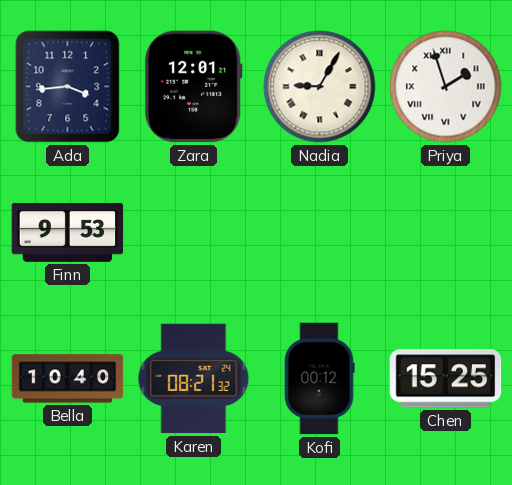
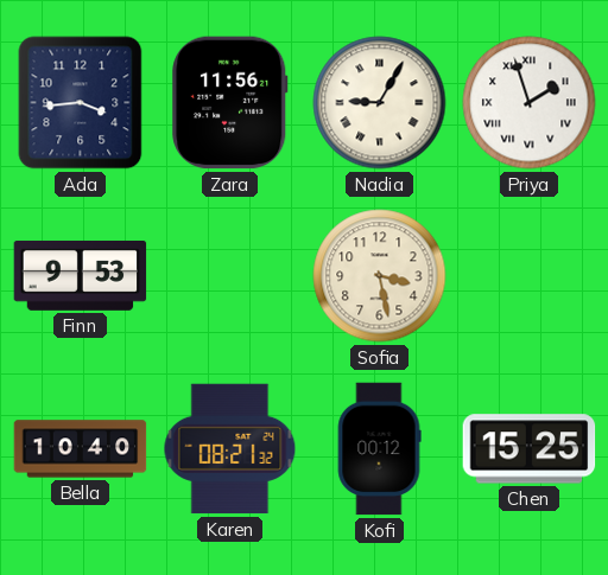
Zara: 12:01 -> 11:56
Sofia: none -> 3:28
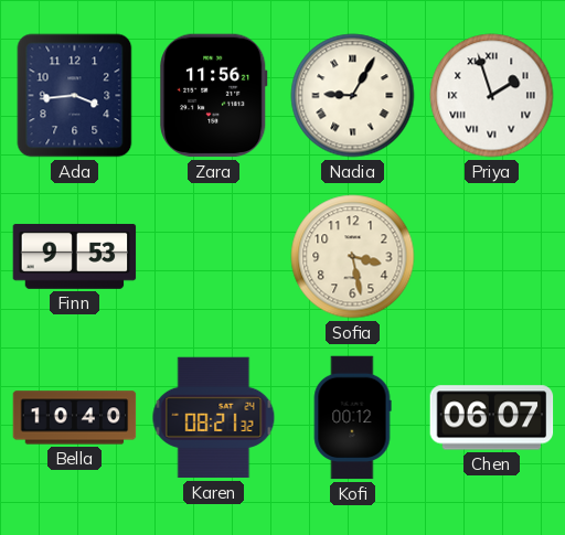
Chen: 15:25 -> 06:07
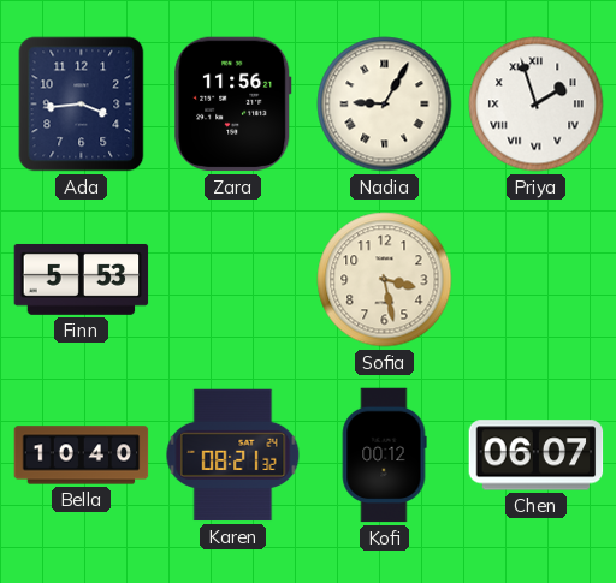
Finn: 9:53 -> 5:53
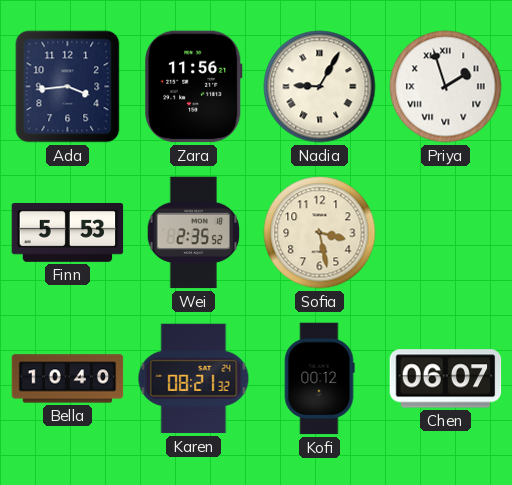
Wei: none -> 2:35
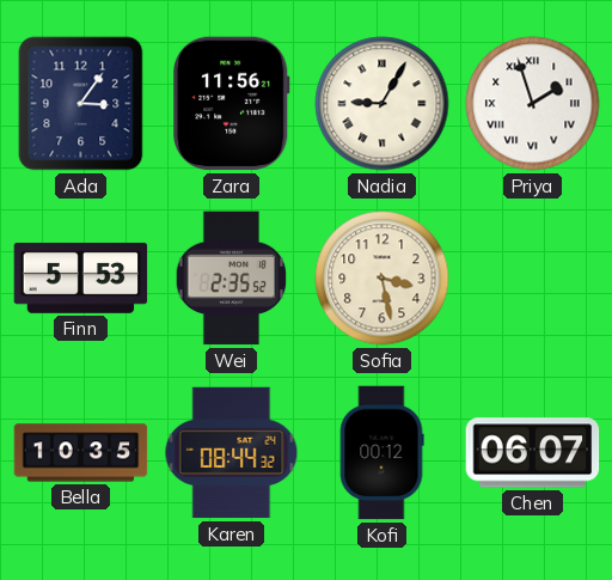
Ada: 3:44 -> 3:06
Bella: 10:40 -> 10:35
Karen: 08:21 -> 08:44
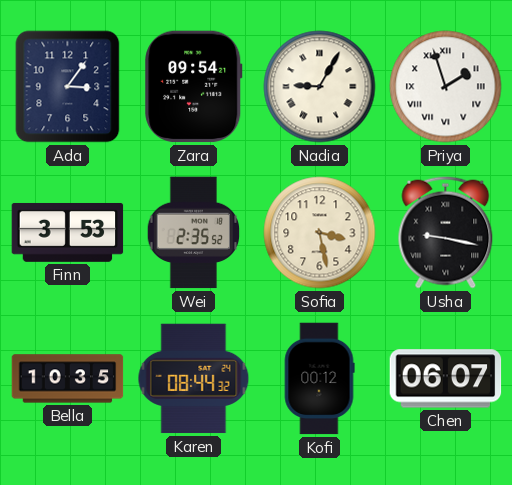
Zara: 11:56 -> 09:54
Finn: 5:53 -> 3:53
Usha: none -> 9:17
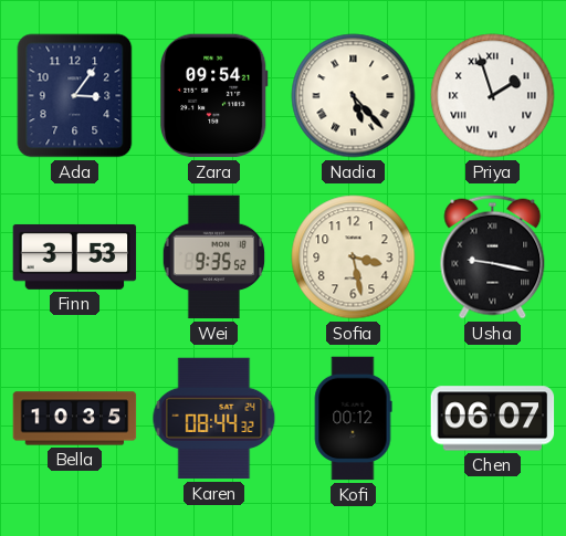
Nadia: 9:05 -> 5:23
Wei: 2:35 -> 9:35
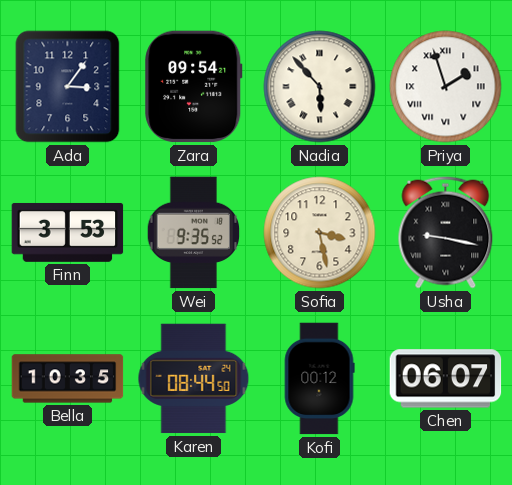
Nadia: 5:23 -> 5:53
Karen: 08:44:32 -> 08:44:50
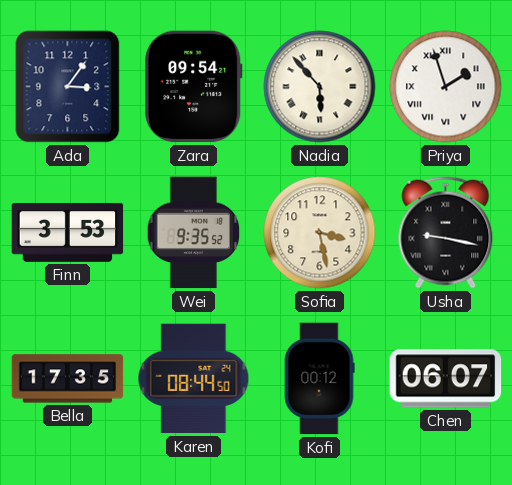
Bella: 10:35 -> 17:35
